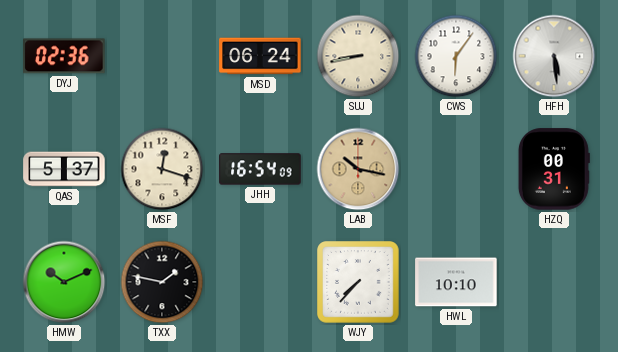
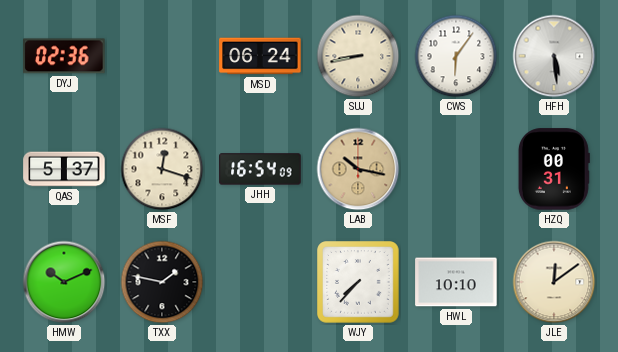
JLE: none -> 12:09
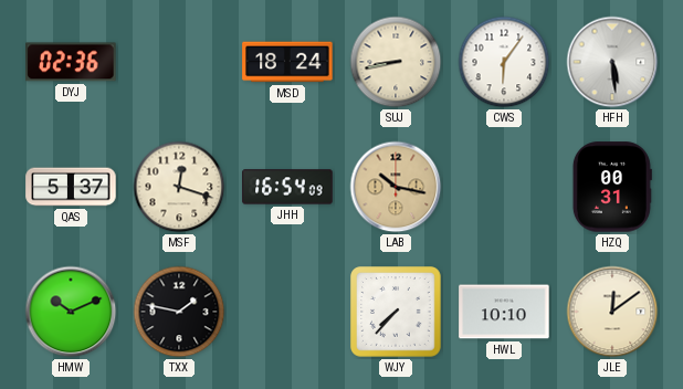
MSD: 06:24 -> 18:24
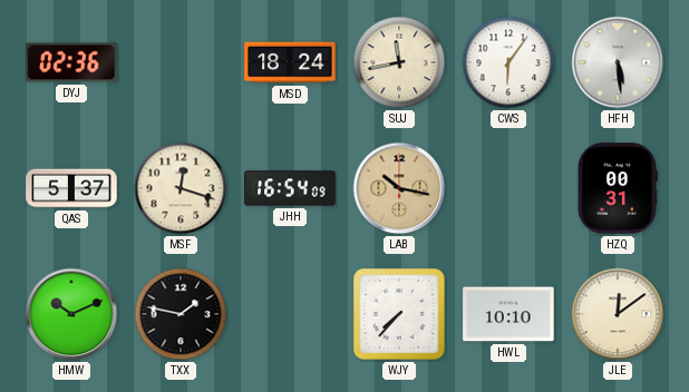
SUJ: 8:43 -> 11:43
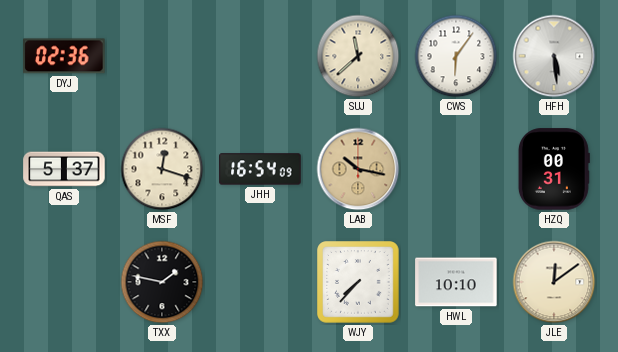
MSD: 18:24 -> none
SUJ: 11:43 -> 11:38
HMW: 10:11 -> none
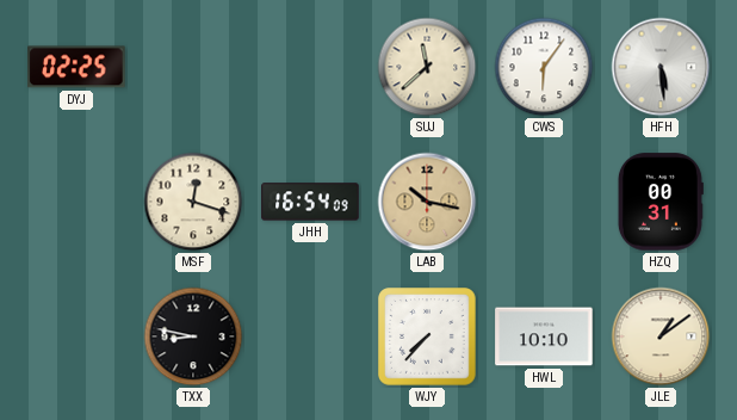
DYJ: 02:36 -> 02:25
QAS: 5:37 -> none
TXX: 1:47 -> 8:47
JLE: 12:09 -> 1:09
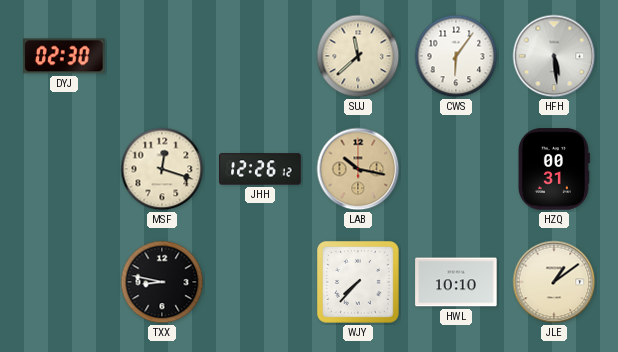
DYJ: 02:25 -> 02:30
JHH: 16:54 -> 12:26
